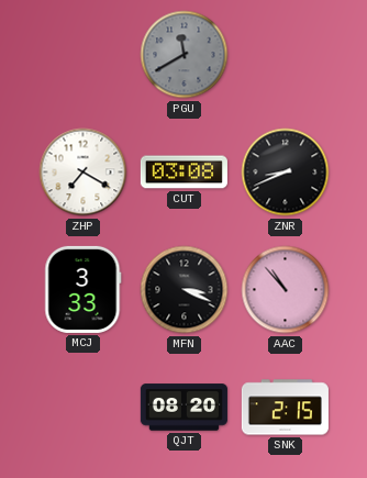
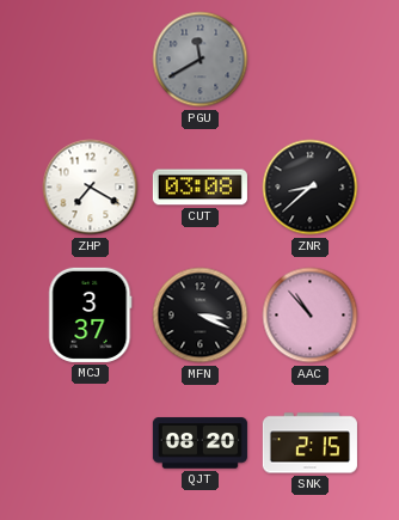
ZNR: 8:41 -> 8:38
MCJ: 3:33 -> 3:37
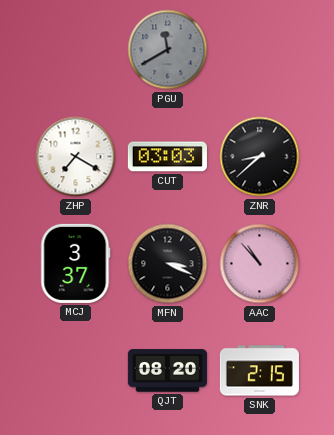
CUT: 03:08 -> 03:03
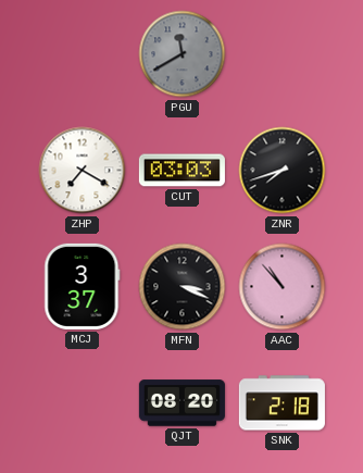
ZNR: 8:38 -> 7:42
SNK: 2:15 -> 2:18
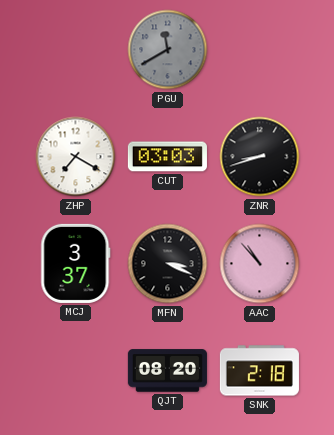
ZNR: 7:42 -> 8:42
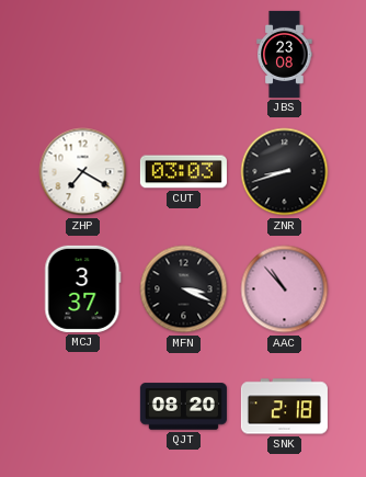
PGU: 11:40 -> none
JBS: none -> 23:08
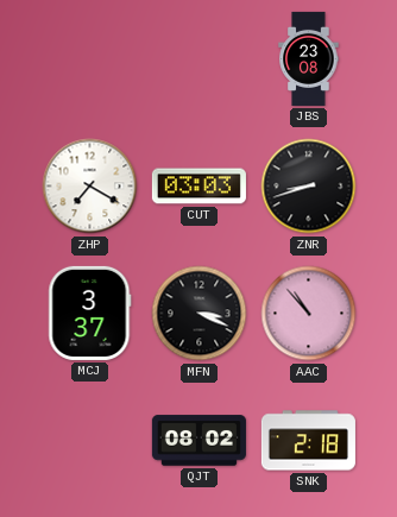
QJT: 08:20 -> 08:02
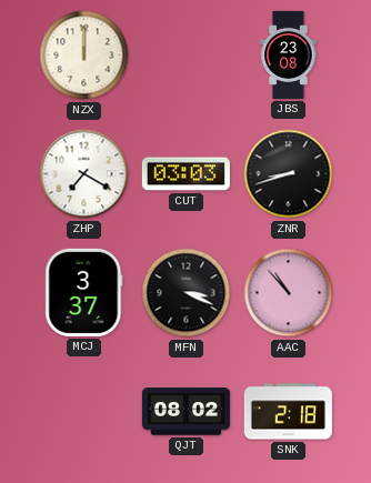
NZX: none -> 12:00
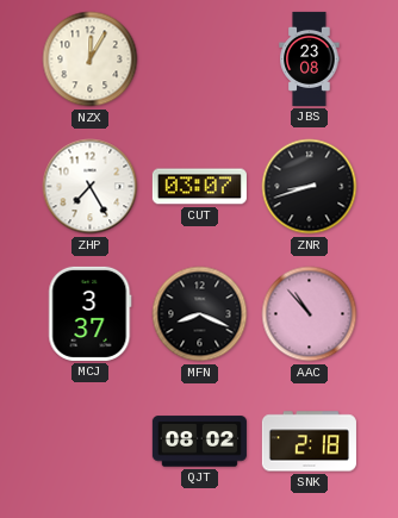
NZX: 12:00 -> 12:05
ZHP: 7:20 -> 7:25
CUT: 03:03 -> 03:07
MFN: 3:19 -> 8:19
